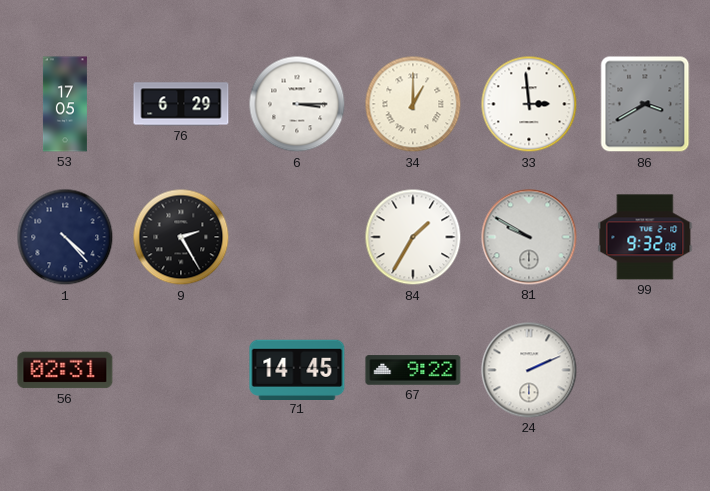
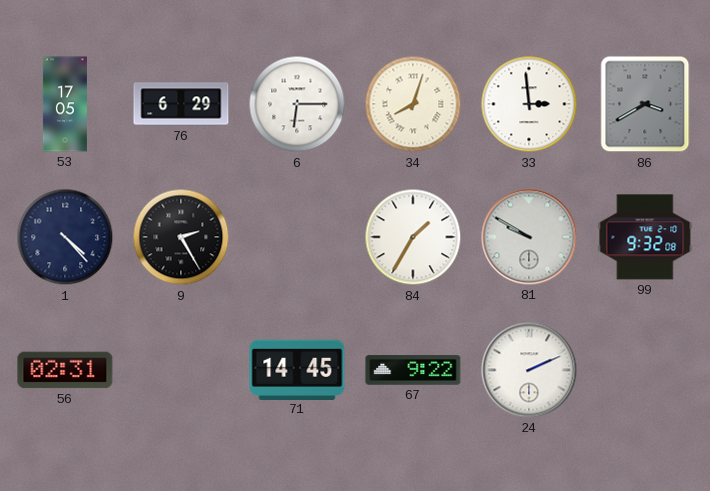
6: 3:15 -> 6:15
34: 1:00 -> 8:03
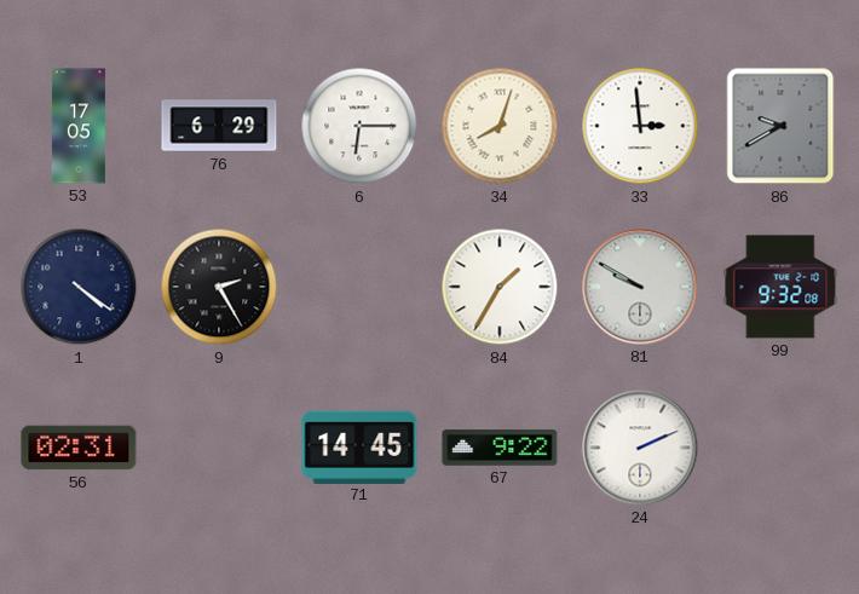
86: 3:40 -> 9:40
1: 4:23 -> 4:21
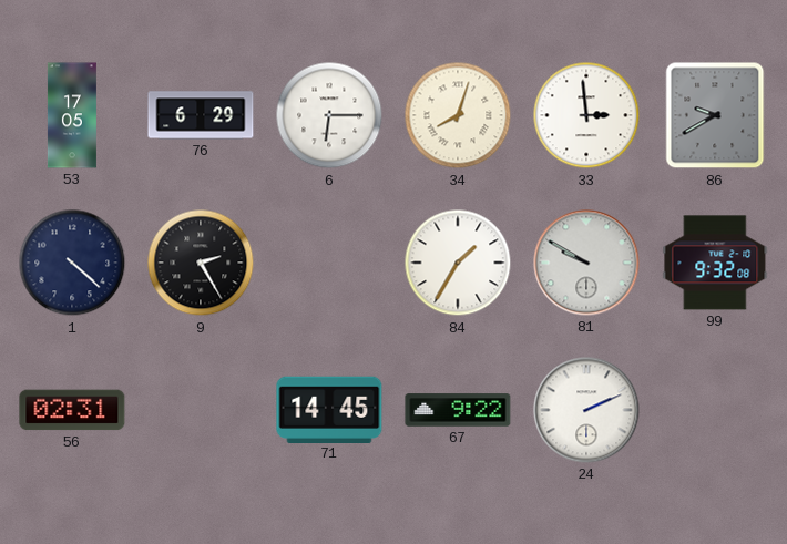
1: 4:21 -> 4:22
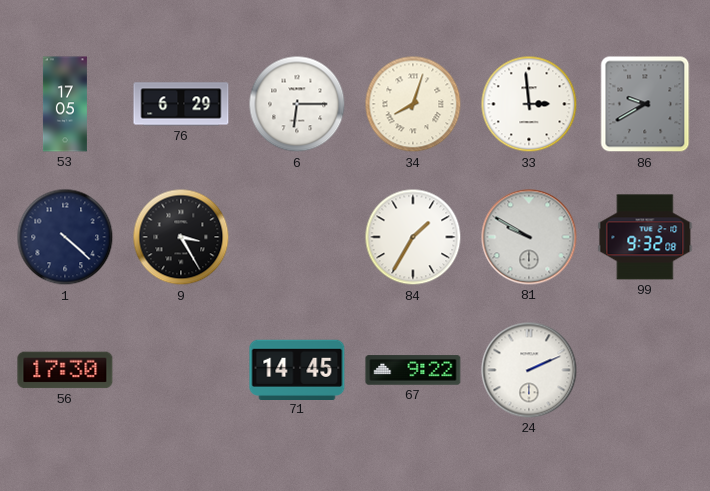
9: 2:25 -> 3:25
56: 02:31 -> 17:30
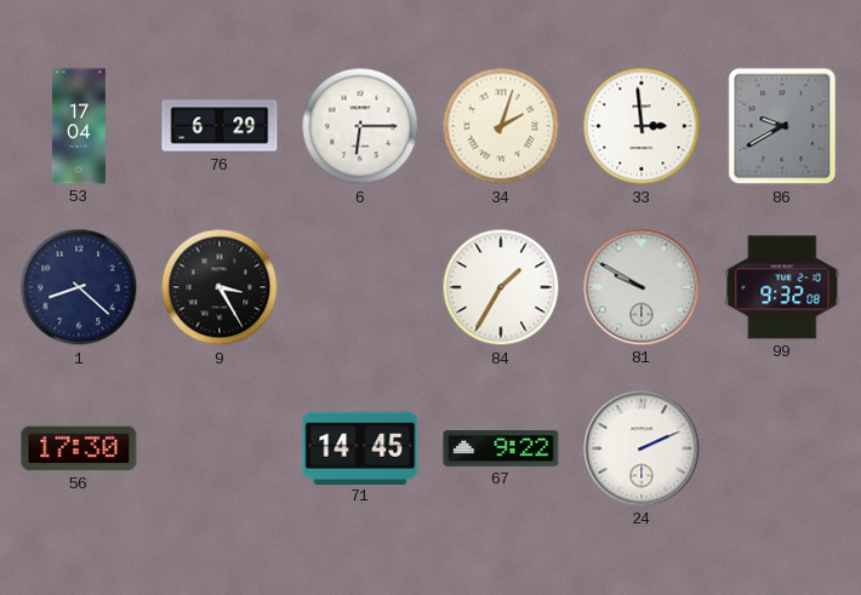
53: 17:05 -> 17:04
34: 8:03 -> 2:03
1: 4:22 -> 8:22
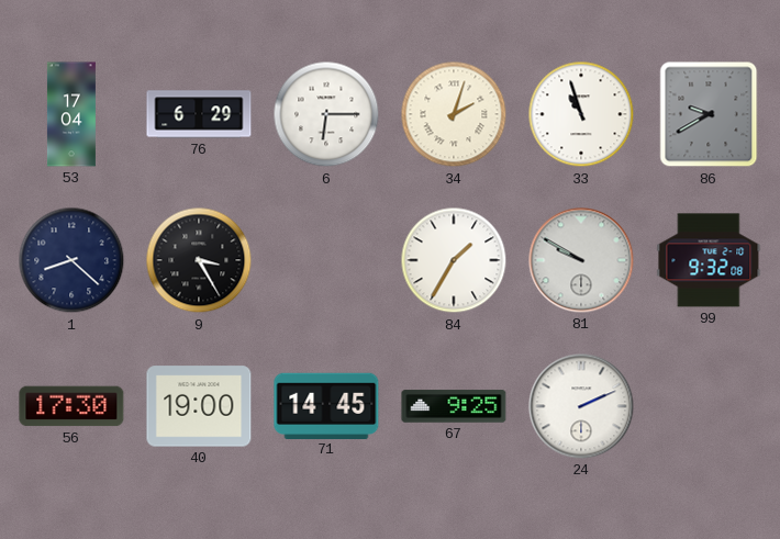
33: 2:59 -> 10:57
40: none -> 19:00
67: 9:22 -> 9:25
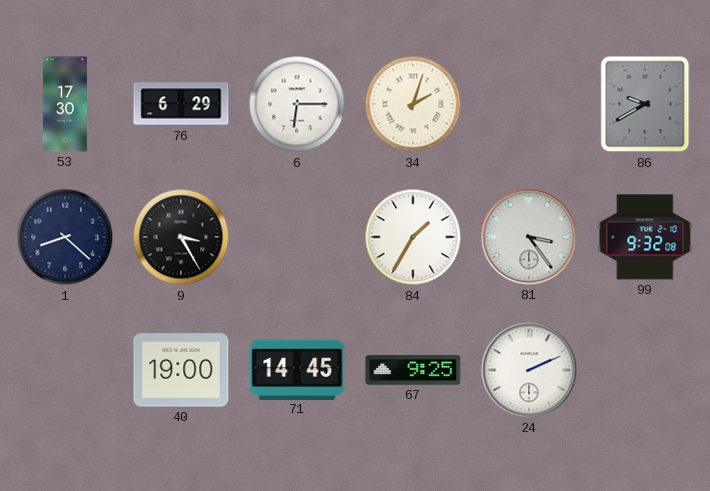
53: 17:04 -> 17:30
33: 10:57 -> none
81: 9:50 -> 3:24
56: 17:30 -> none
